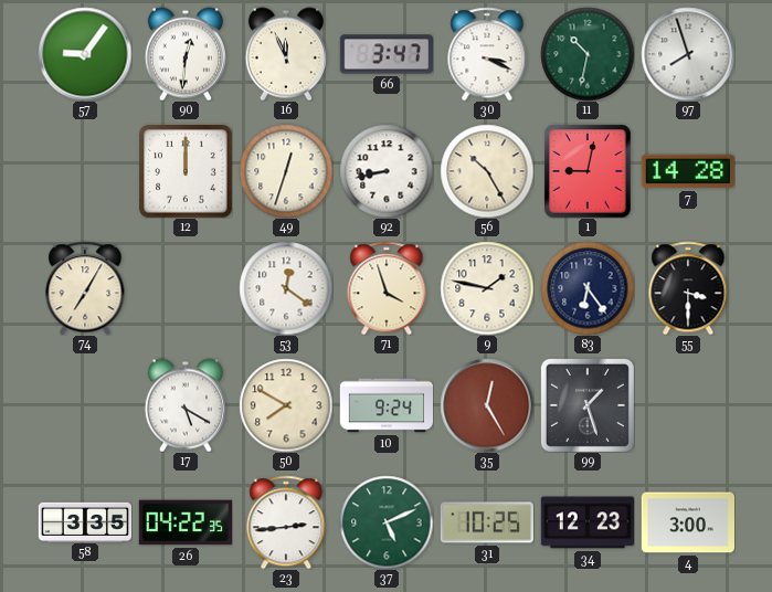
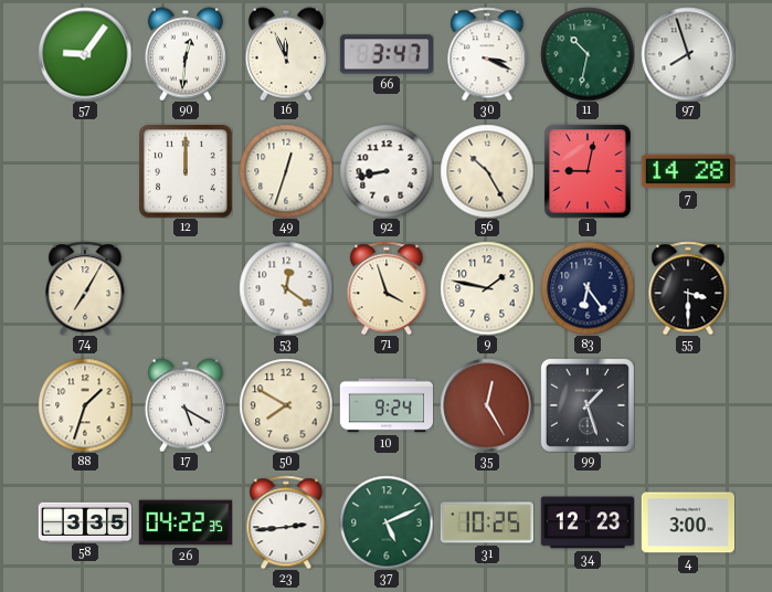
88: none -> 1:33
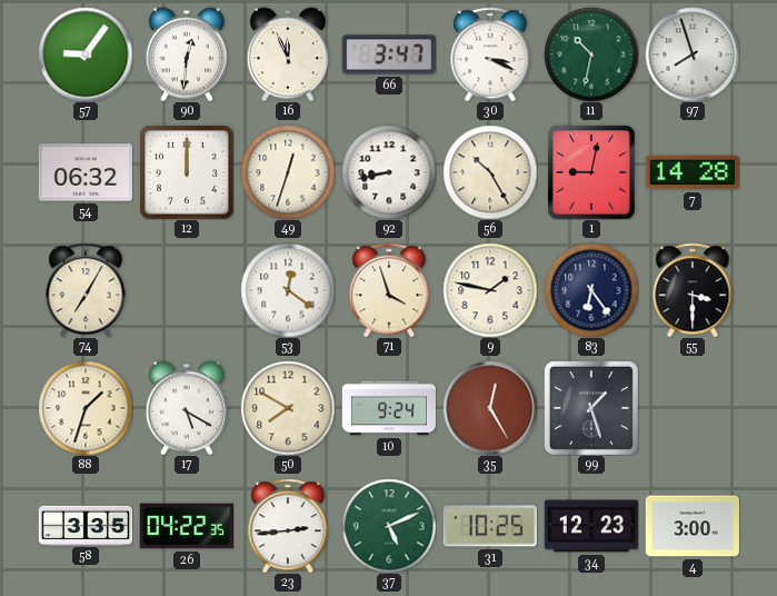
54: none -> 06:32
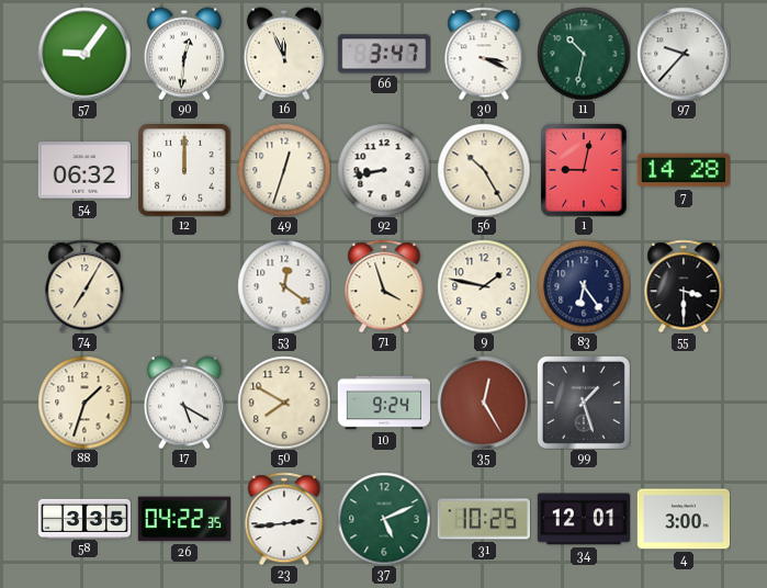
97: 7:57 -> 9:37
34: 12:23 -> 12:01
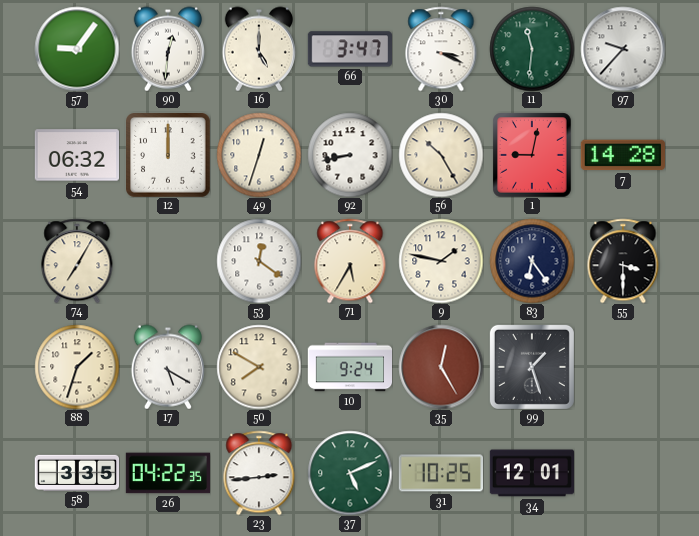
16: 11:56 -> 5:00
11: 10:32 -> 11:31
71: 3:57 -> 5:35
4: 3:00 -> none
